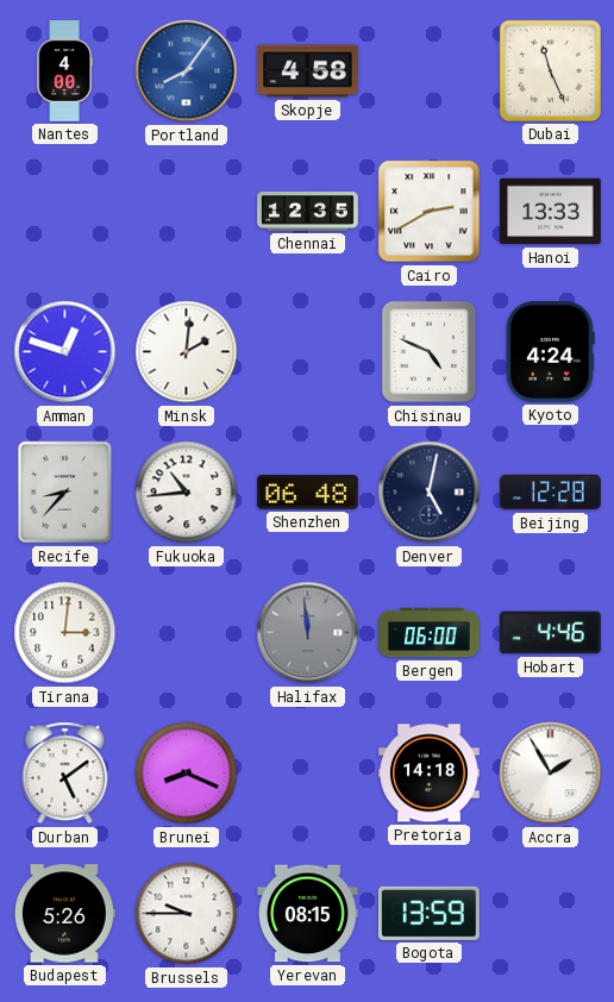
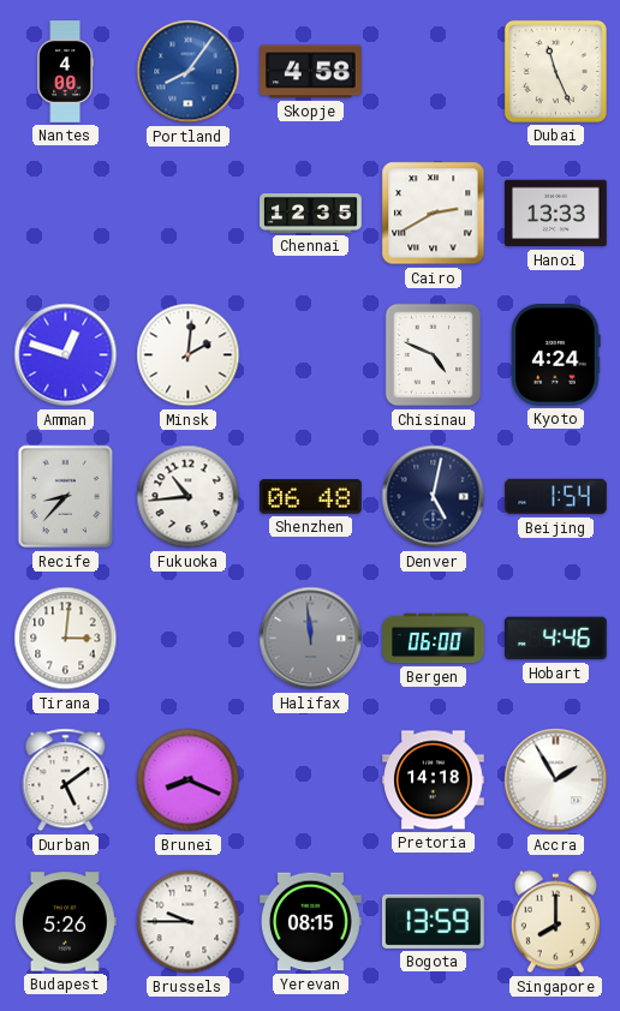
Beijing: 12:28 -> 1:54
Singapore: none -> 8:00
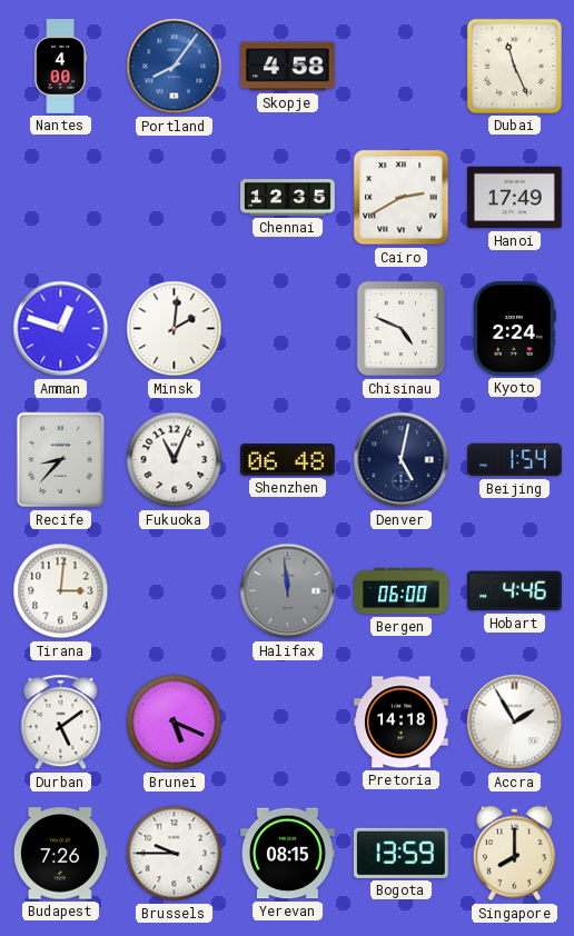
Hanoi: 13:33 -> 17:49
Kyoto: 4:24 -> 2:24
Fukuoka: 10:44 -> 11:04
Brunei: 8:19 -> 5:19
Budapest: 5:26 -> 7:26
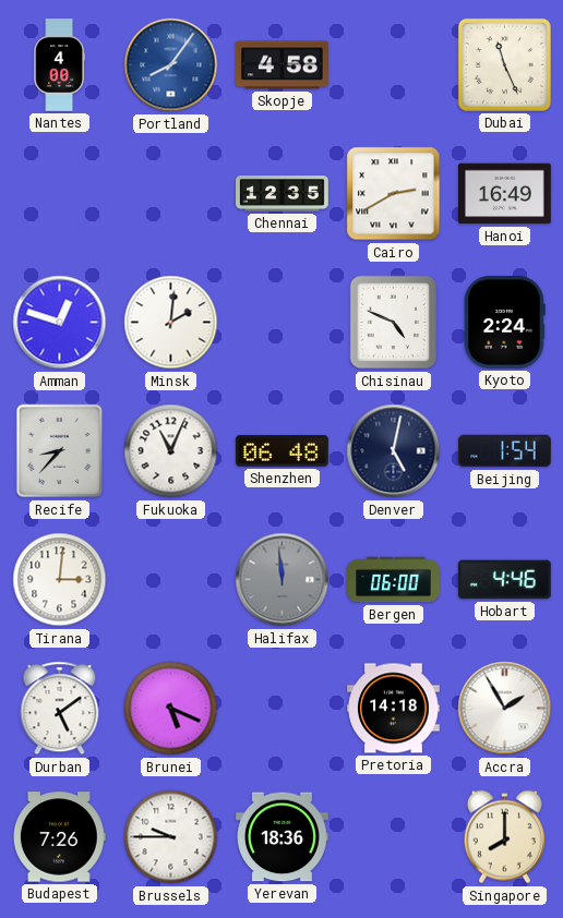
Hanoi: 17:49 -> 16:49
Yerevan: 08:15 -> 18:36
Bogota: 13:59 -> none
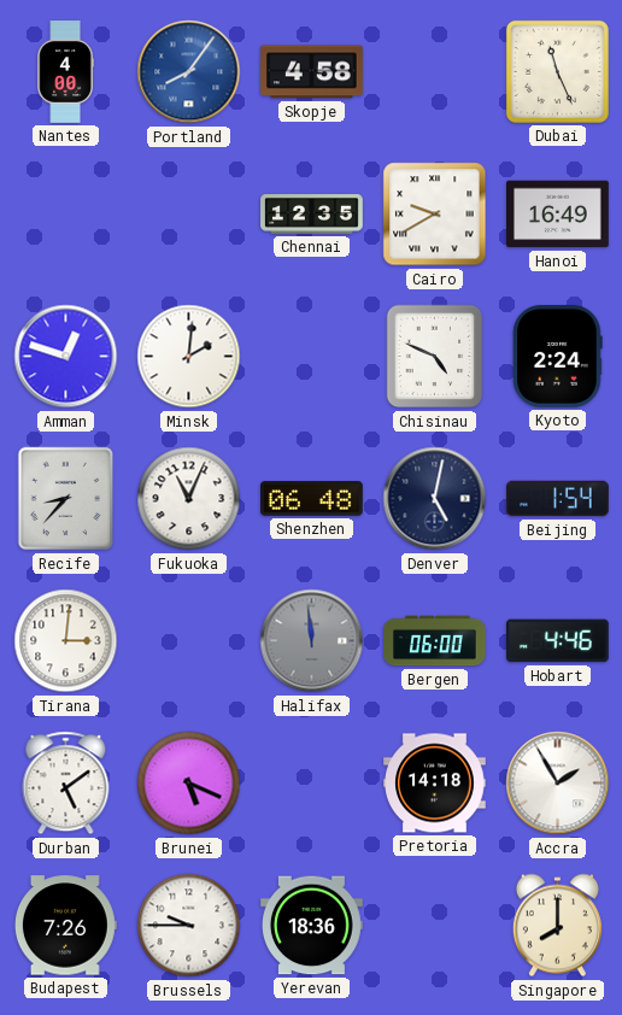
Cairo: 2:40 -> 9:40
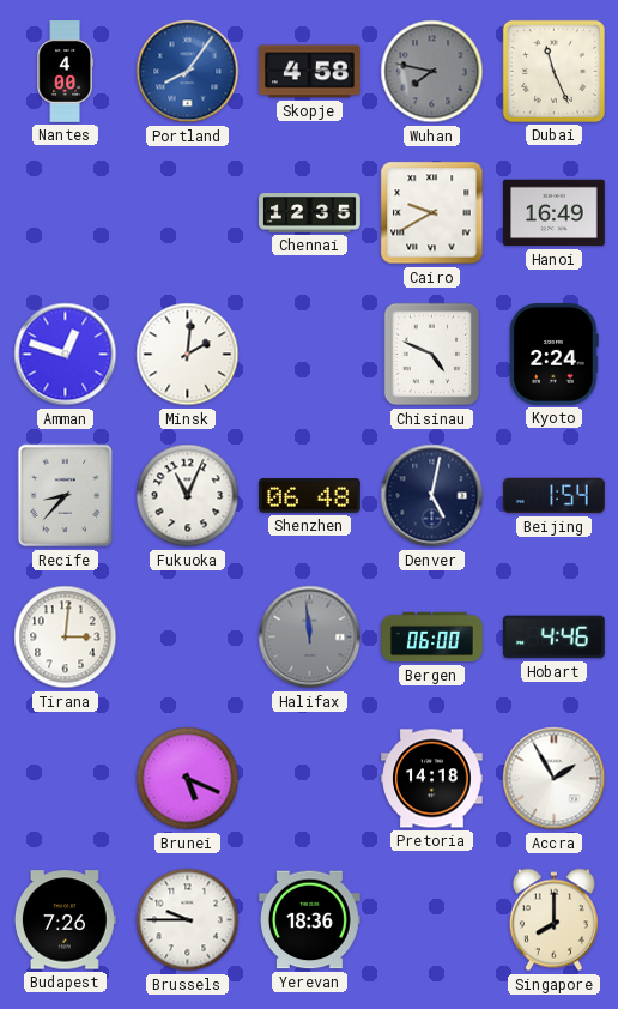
Wuhan: none -> 7:47
Durban: 5:09 -> none
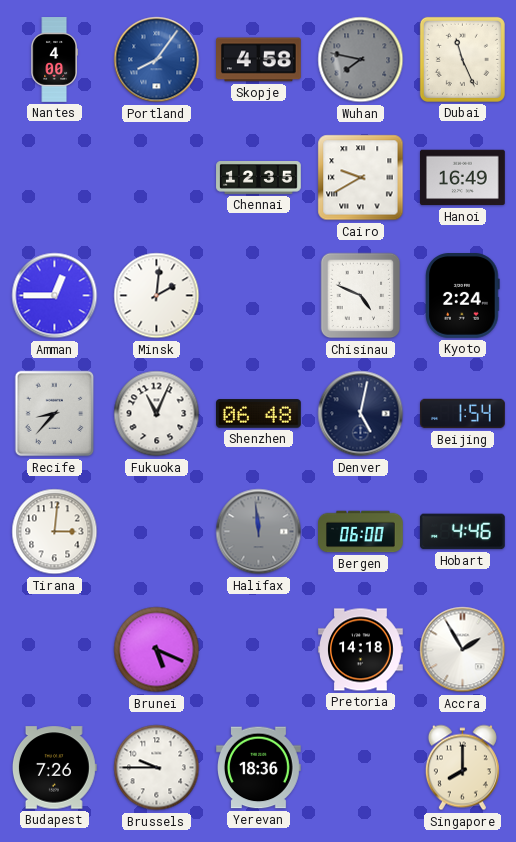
Amman: 12:48 -> 12:45
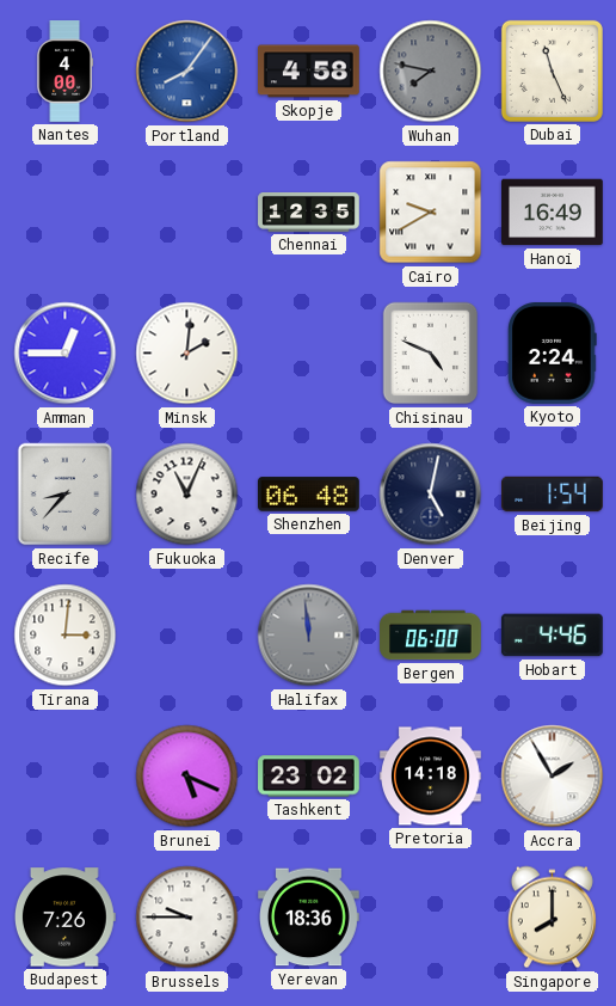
Tashkent: none -> 23:02
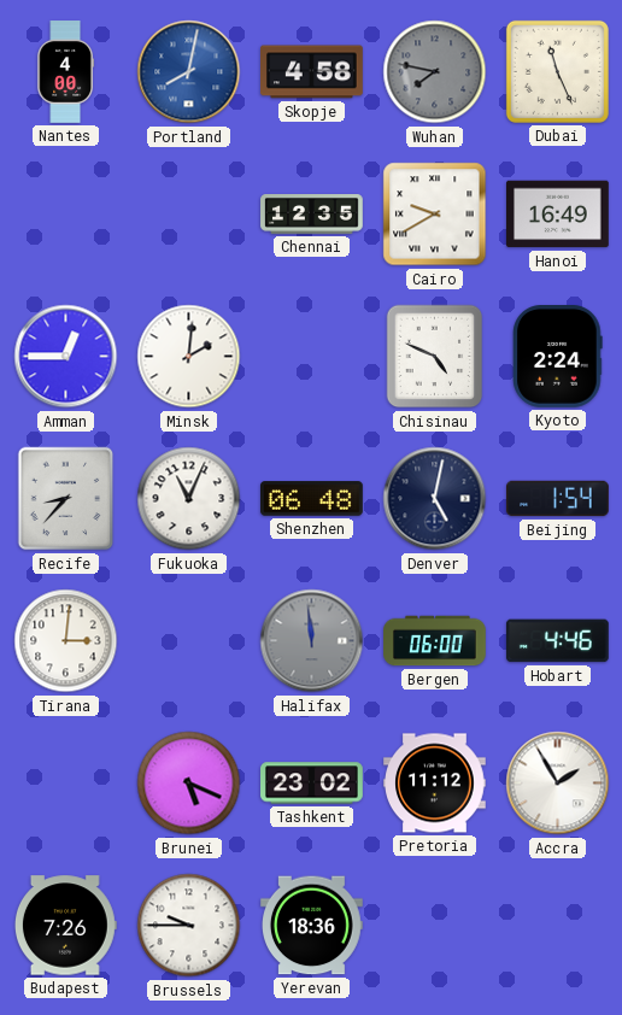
Portland: 8:06 -> 8:02
Pretoria: 14:18 -> 11:12
Singapore: 8:00 -> none
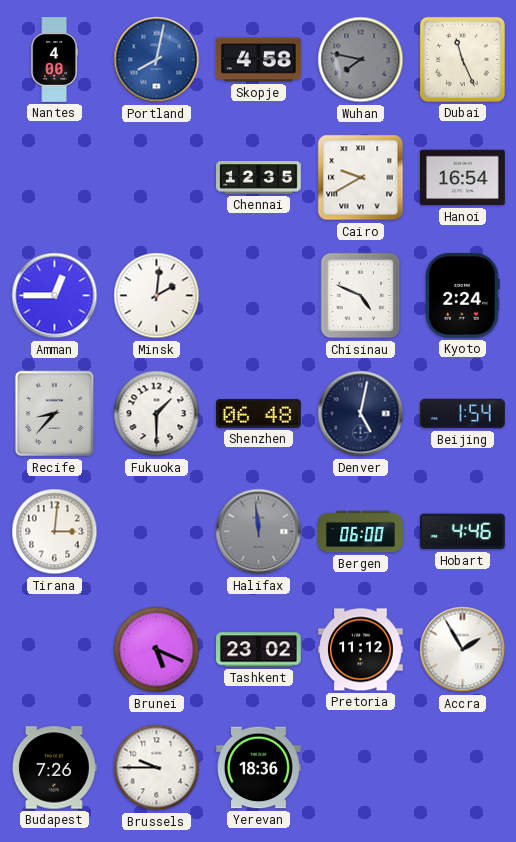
Hanoi: 16:49 -> 16:54
Fukuoka: 11:04 -> 1:30
